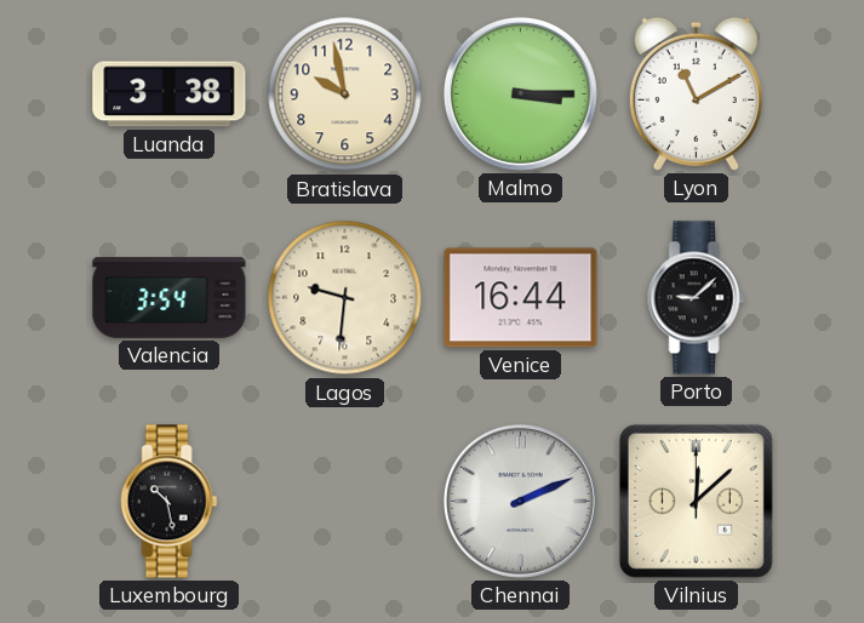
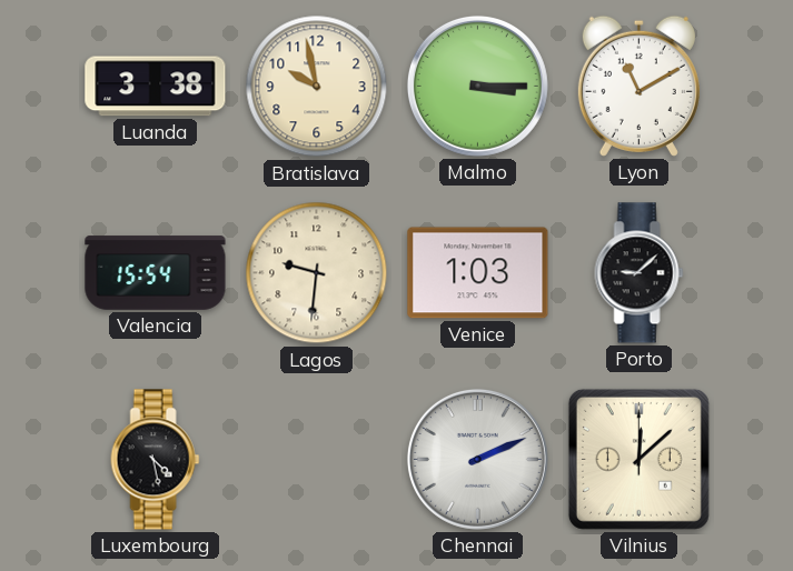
Valencia: 3:54 -> 15:54
Venice: 16:44 -> 1:03
Luxembourg: 10:28 -> 4:28
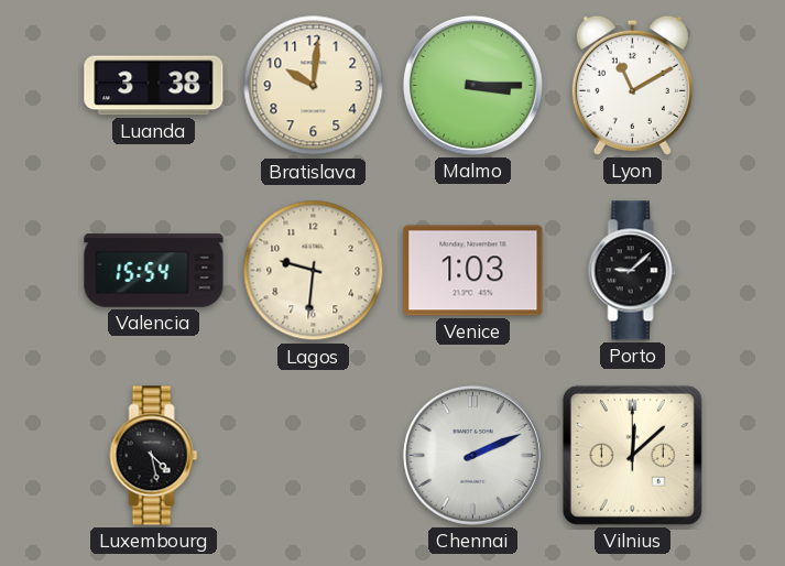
Bratislava: 9:58 -> 10:01
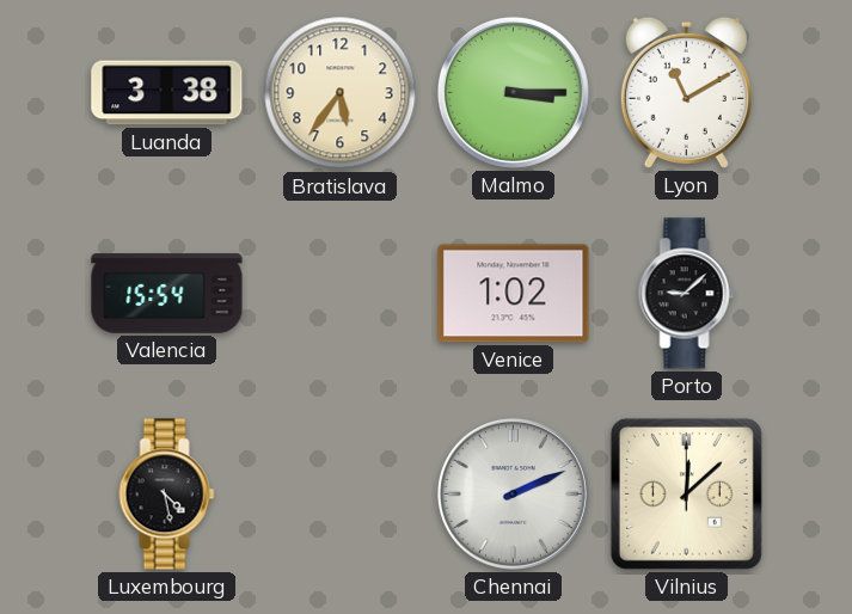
Bratislava: 10:01 -> 5:36
Lagos: 9:31 -> none
Venice: 1:03 -> 1:02
